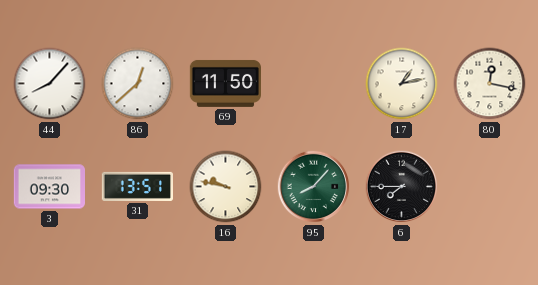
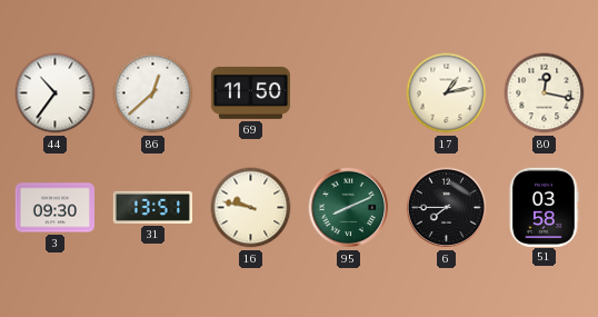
44: 8:07 -> 10:36
95: 8:07 -> 8:11
51: none -> 03:58
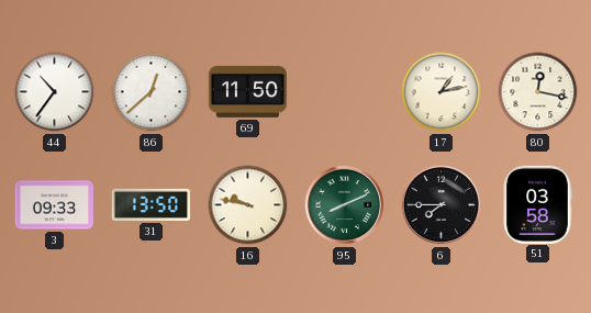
3: 09:30 -> 09:33
31: 13:51 -> 13:50
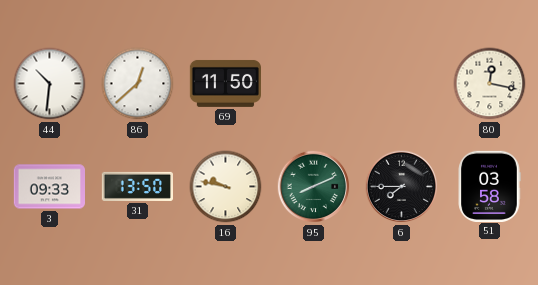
44: 10:36 -> 10:31
17: 1:13 -> none
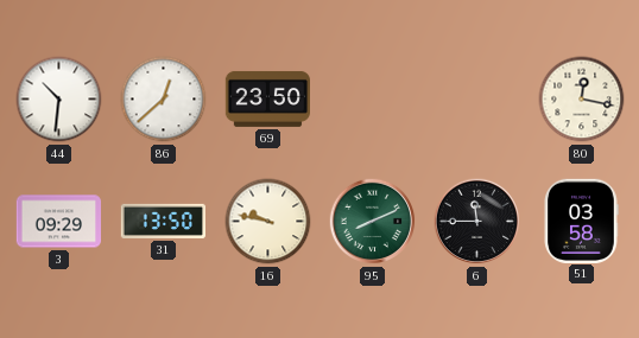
69: 11:50 -> 23:50
3: 09:33 -> 09:29
6: 7:45 -> 11:45
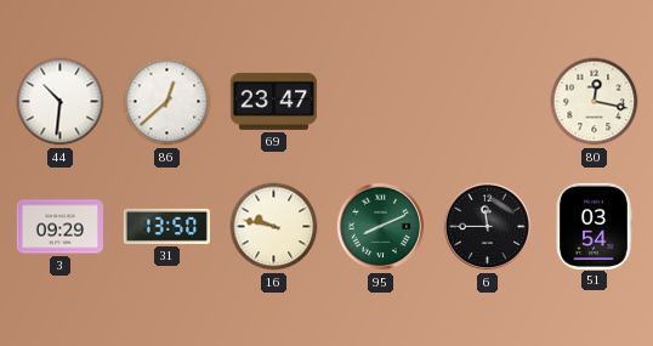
69: 23:50 -> 23:47
51: 03:58 -> 03:54
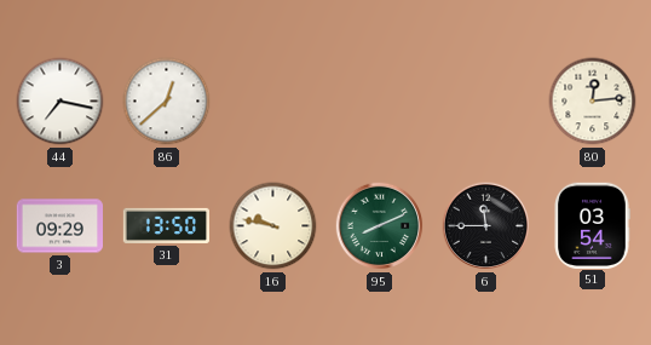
44: 10:31 -> 7:17
69: 23:47 -> none
80: 12:17 -> 12:14
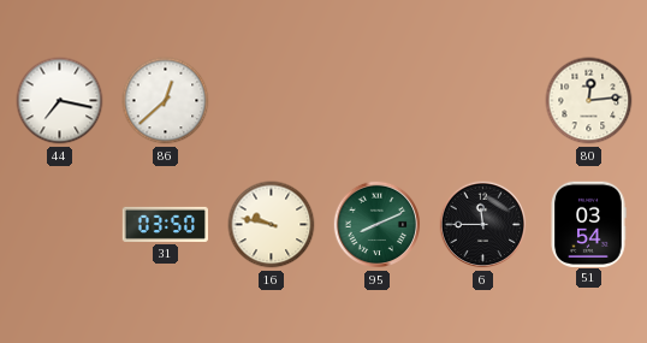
3: 09:29 -> none
31: 13:50 -> 03:50
